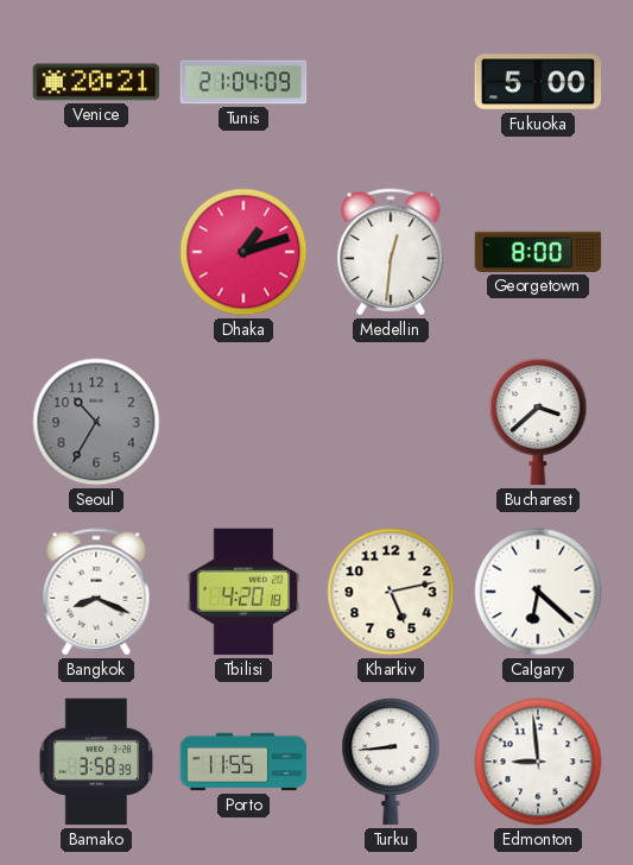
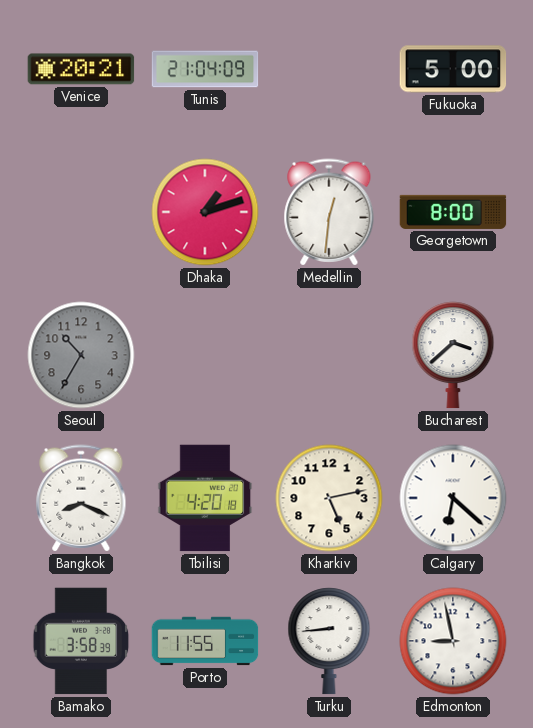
Edmonton: 8:59 -> 8:58
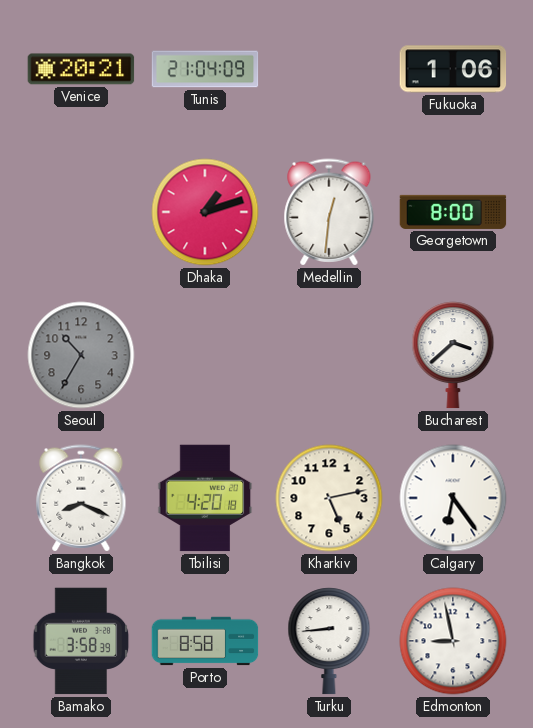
Fukuoka: 5:00 -> 1:06
Calgary: 6:22 -> 6:24
Porto: 11:55 -> 8:58
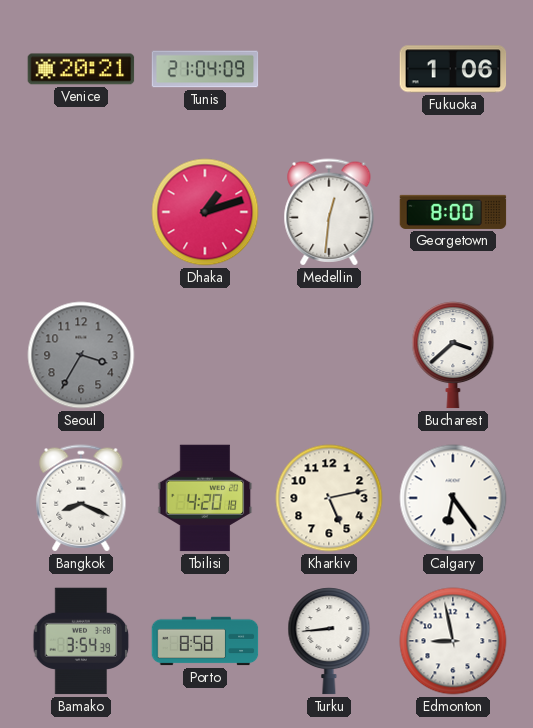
Seoul: 10:35 -> 3:35
Bamako: 3:58 -> 3:54
